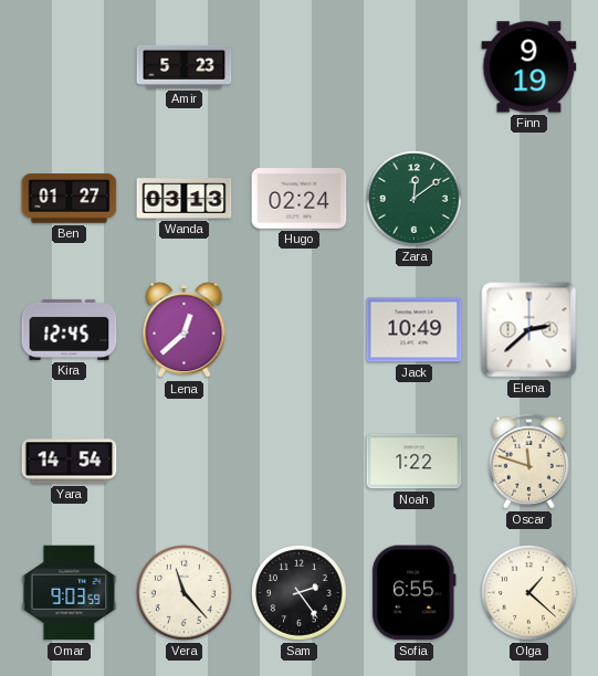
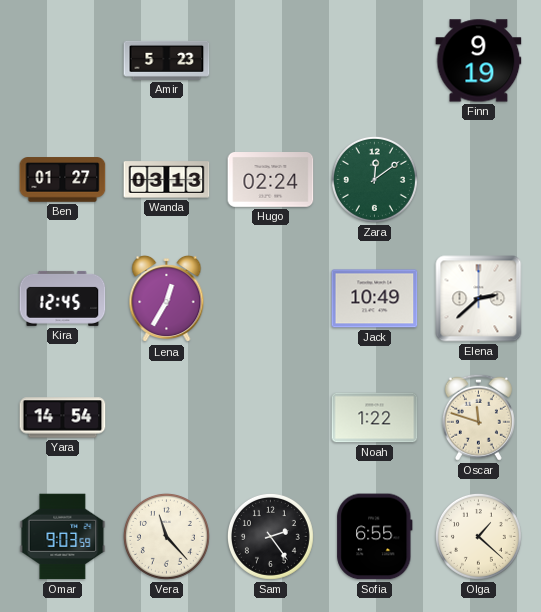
Lena: 12:38 -> 12:35
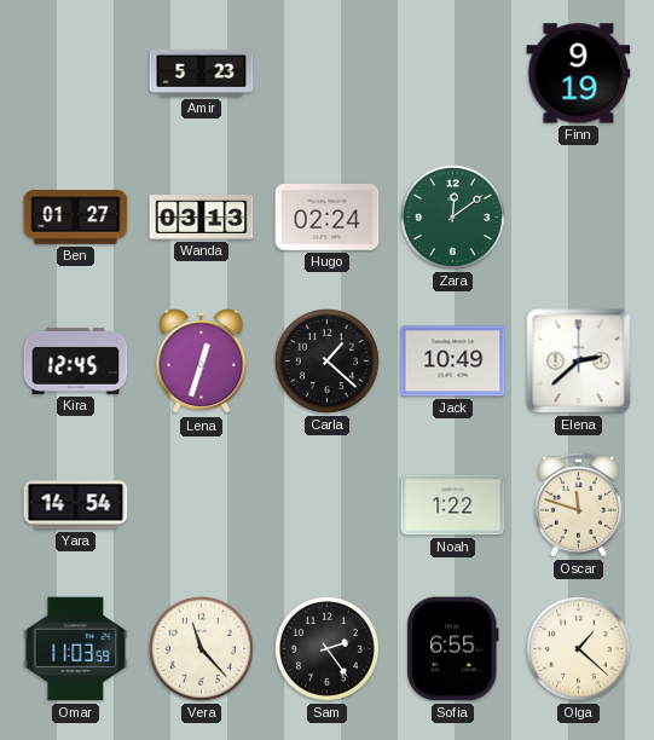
Lena: 12:35 -> 12:33
Carla: none -> 1:22
Omar: 9:03 -> 11:03
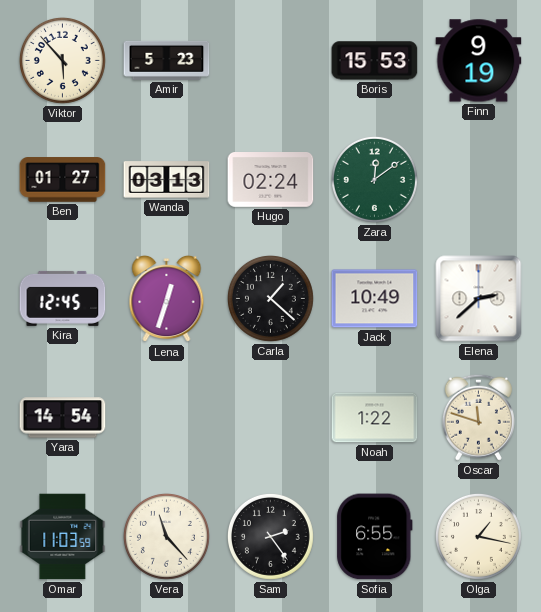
Viktor: none -> 5:53
Boris: none -> 15:53
Olga: 1:22 -> 1:17
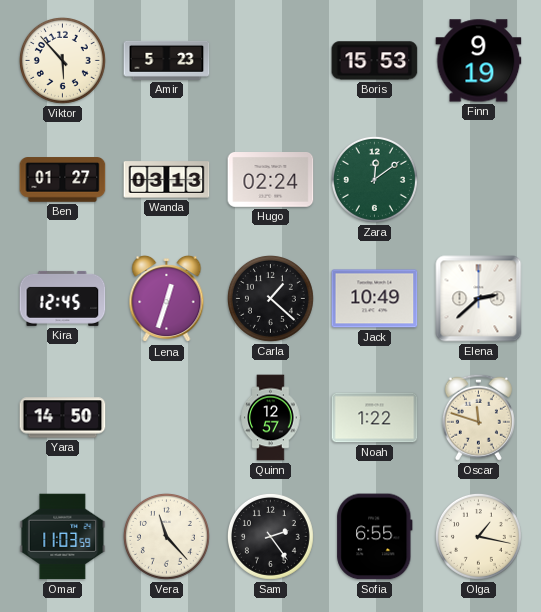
Yara: 14:54 -> 14:50
Quinn: none -> 12:57
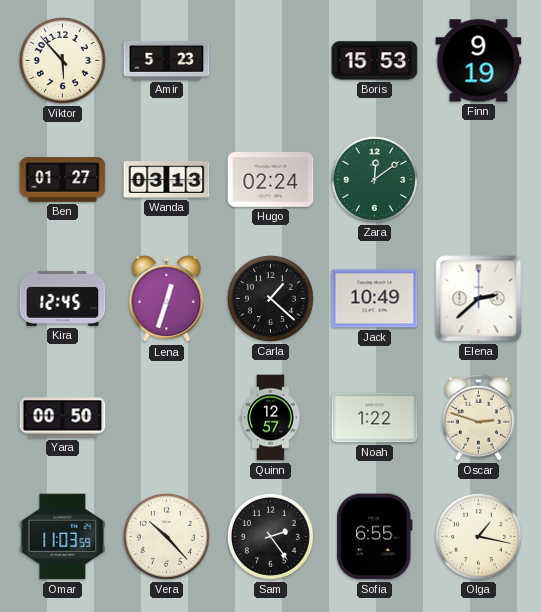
Yara: 14:50 -> 00:50
Oscar: 11:48 -> 2:48
Vera: 11:23 -> 10:23
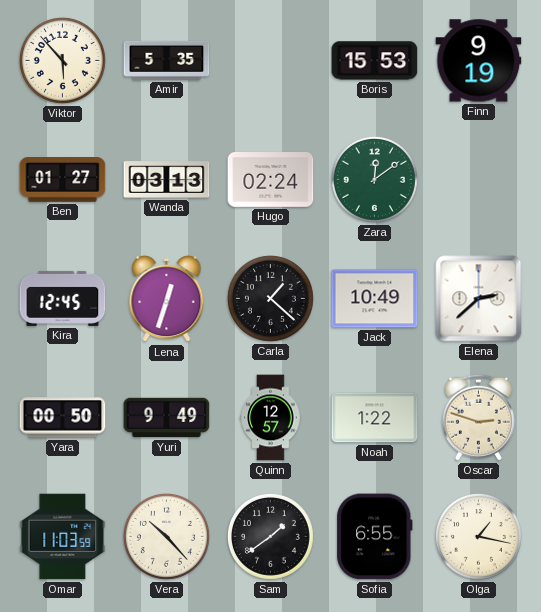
Amir: 5:23 -> 5:35
Yuri: none -> 9:49
Sam: 2:24 -> 1:39
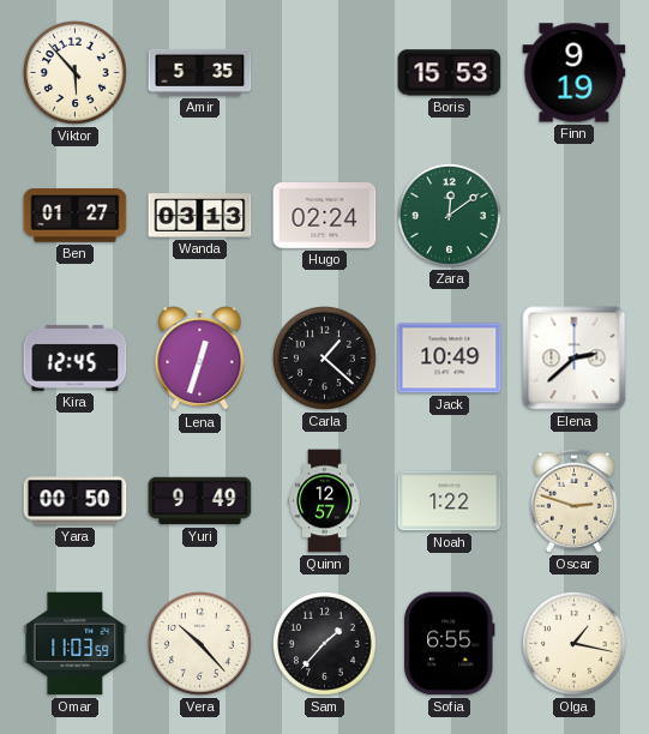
Sam: 1:39 -> 1:37
